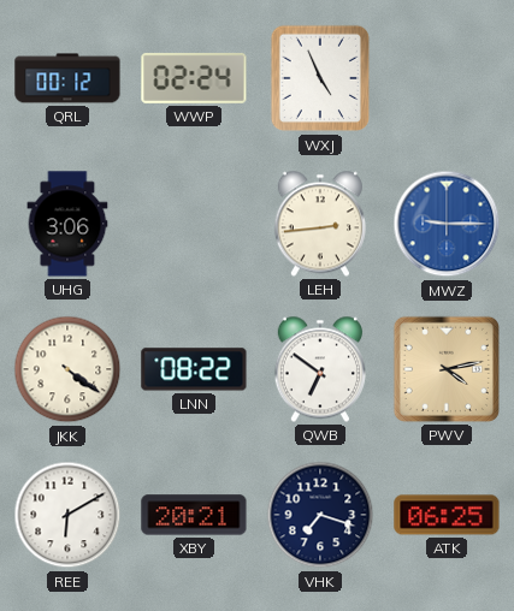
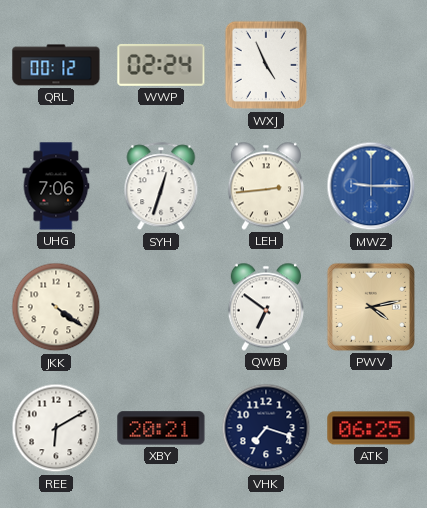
UHG: 3:06 -> 7:06
SYH: none -> 12:33
LNN: 08:22 -> none
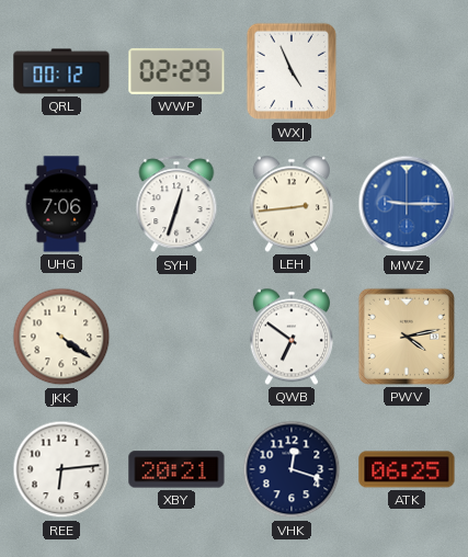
WWP: 02:24 -> 02:29
REE: 6:10 -> 6:14
VHK: 7:18 -> 12:18
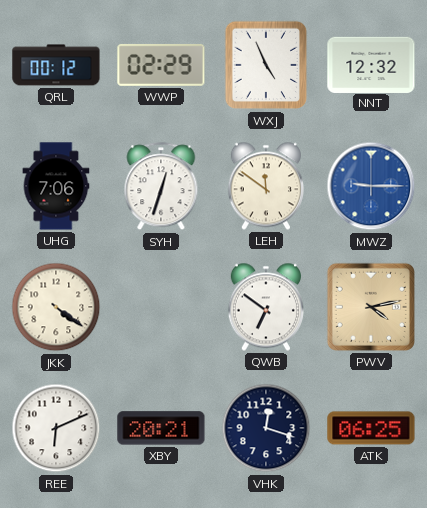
NNT: none -> 12:32
LEH: 2:44 -> 11:51
REE: 6:14 -> 6:11
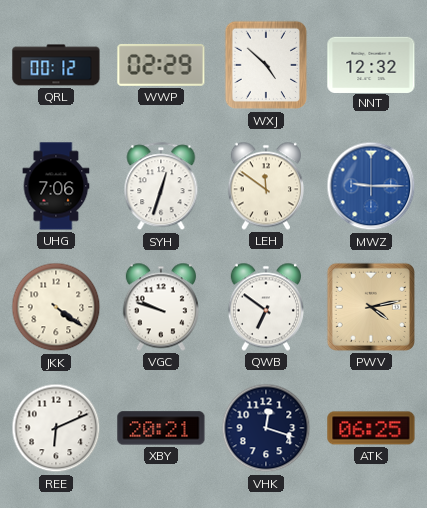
WXJ: 4:56 -> 4:52
VGC: none -> 9:48
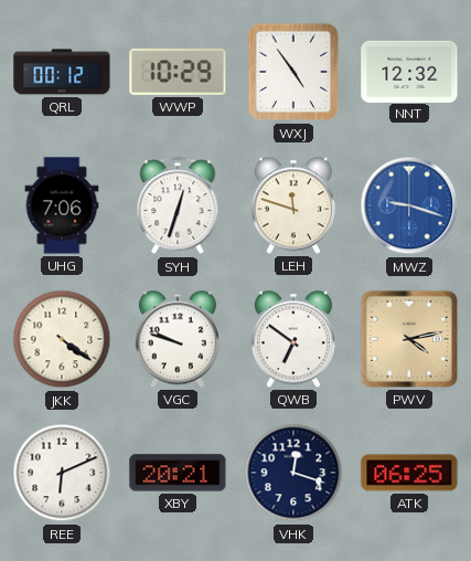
WWP: 02:29 -> 10:29
WXJ: 4:52 -> 4:54
LEH: 11:51 -> 11:48
MWZ: 9:15 -> 9:18
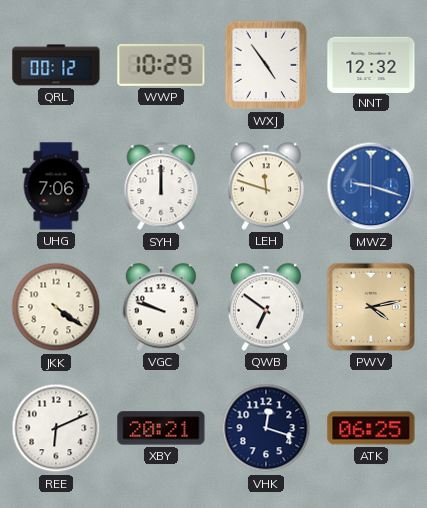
SYH: 12:33 -> 12:00
